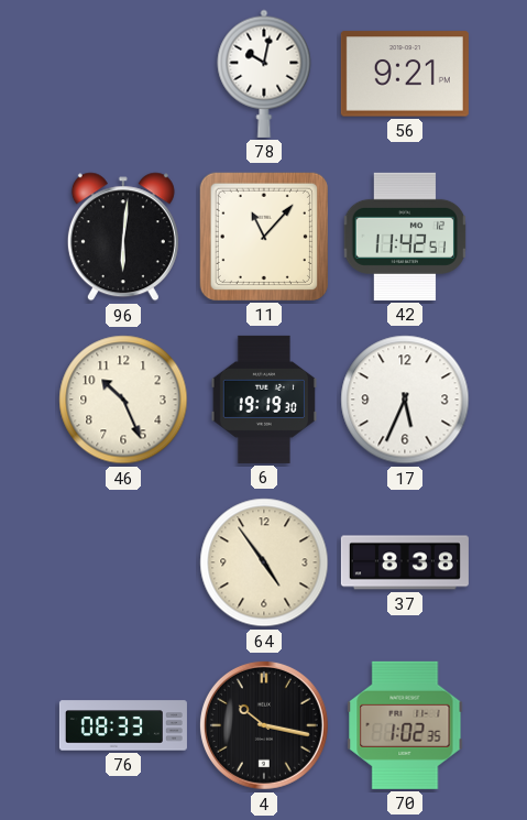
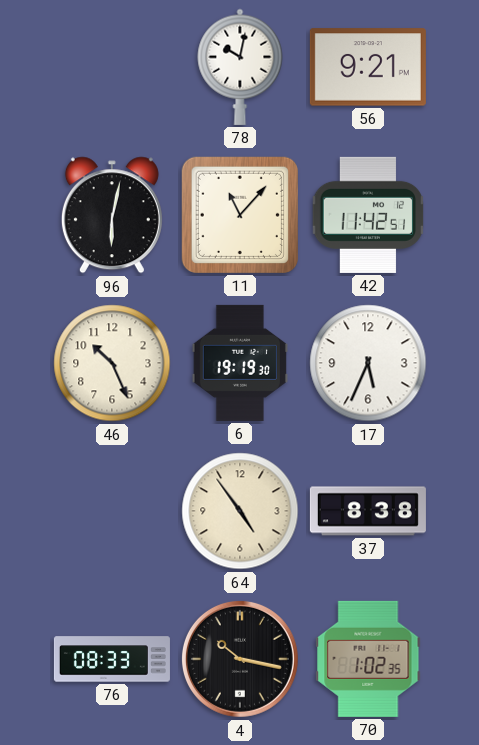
96: 6:01 -> 6:02
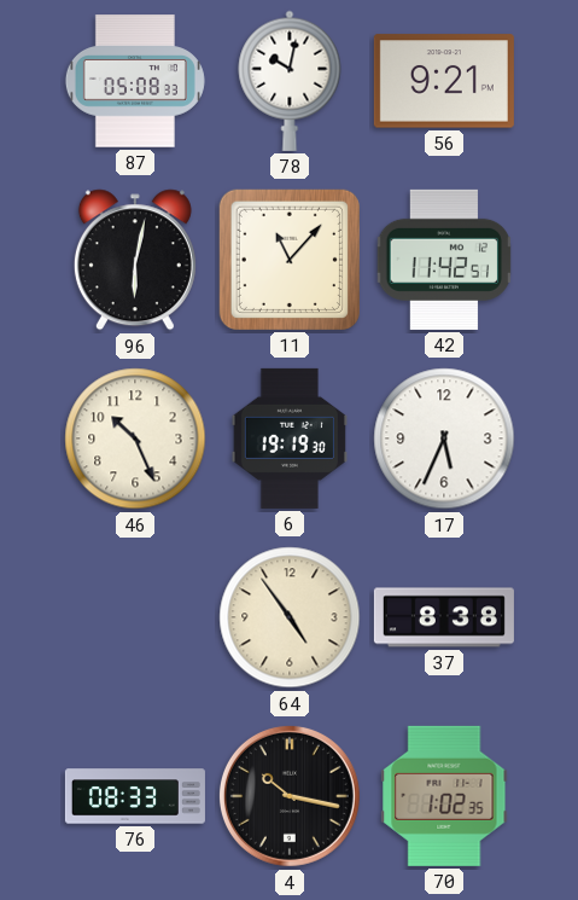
87: none -> 05:08
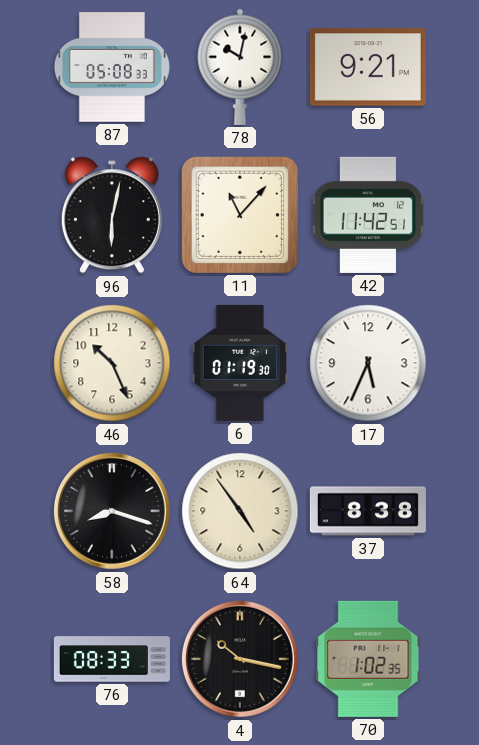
6: 19:19 -> 01:19
58: none -> 8:18
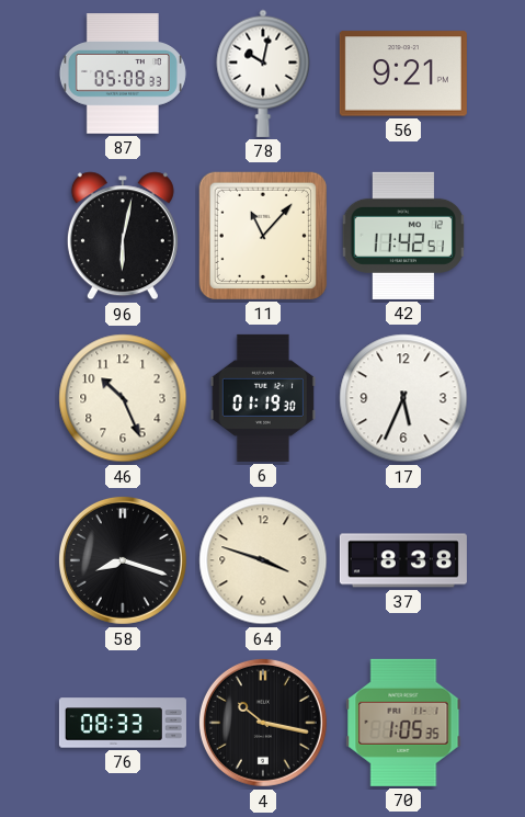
64: 4:54 -> 3:48
70: 1:02 -> 1:05
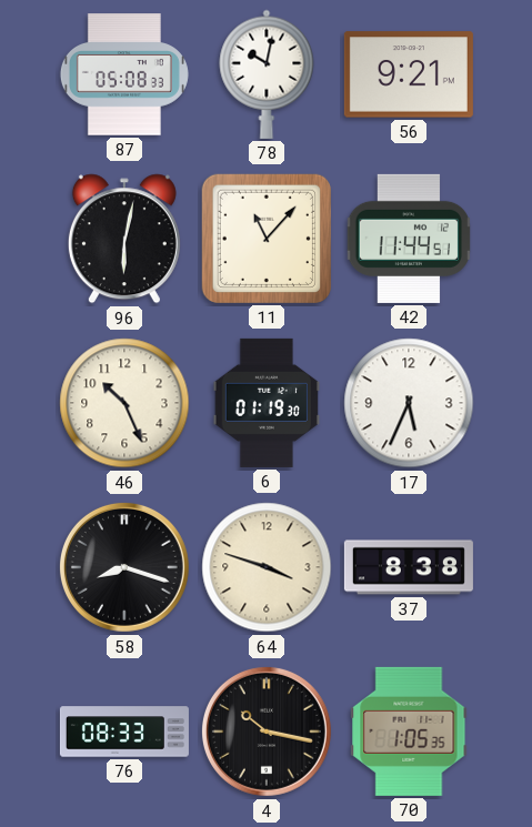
42: 11:42 -> 11:44
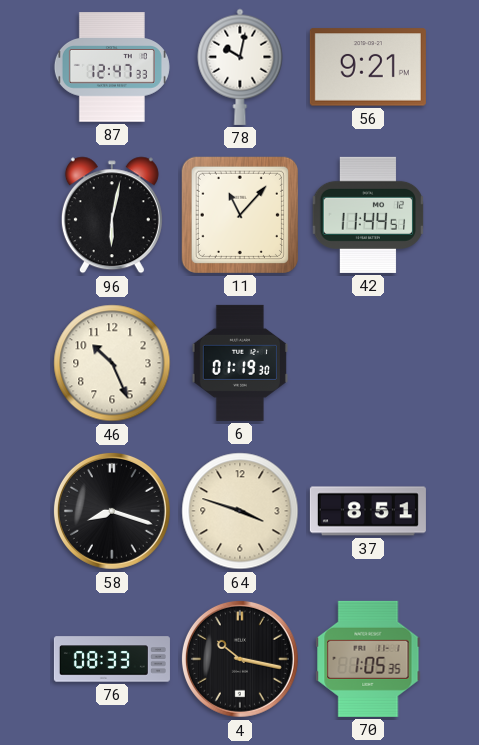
87: 05:08 -> 12:47
17: 5:34 -> none
37: 8:38 -> 8:51
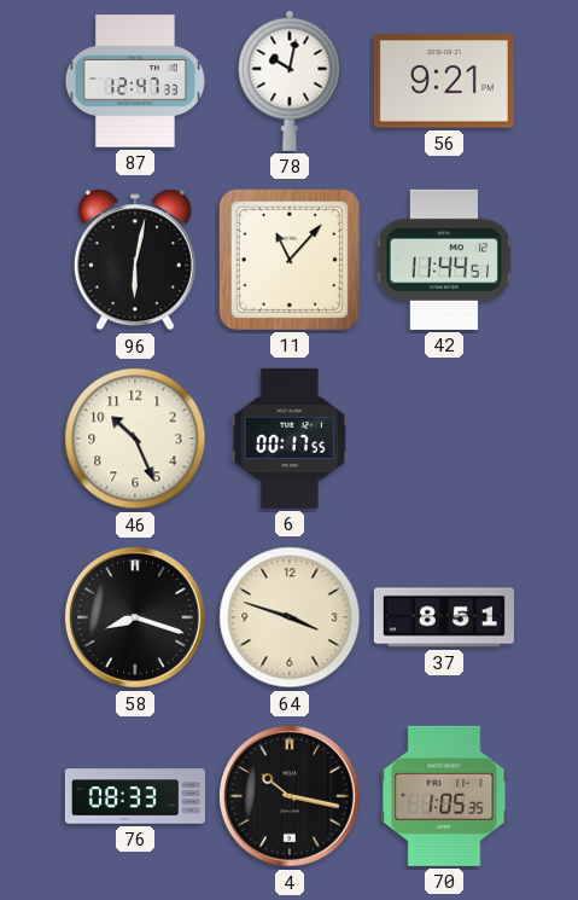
6: 01:19 -> 00:17
